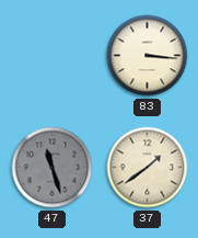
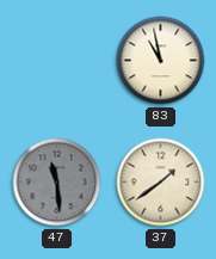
83: 3:16 -> 10:58
47: 11:27 -> 11:29
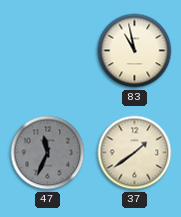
47: 11:29 -> 11:34
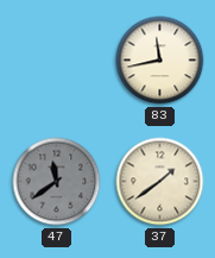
83: 10:58 -> 11:43
47: 11:34 -> 11:39
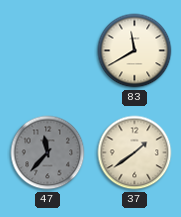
83: 11:43 -> 11:40
47: 11:39 -> 11:37
